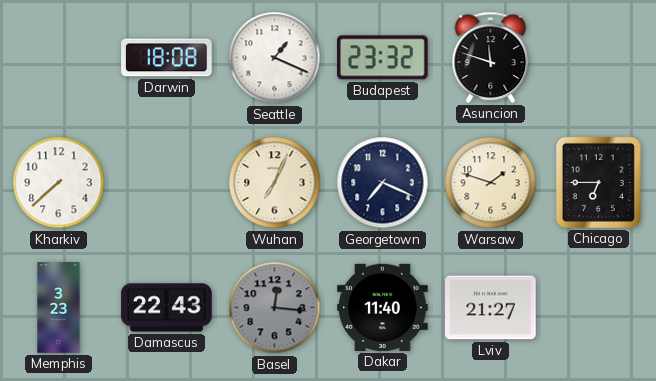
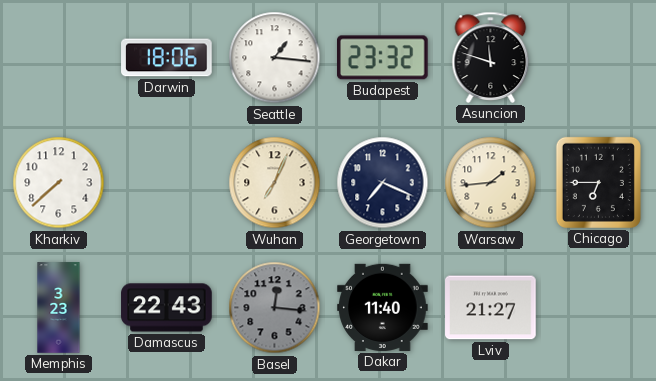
Darwin: 18:08 -> 18:06
Seattle: 1:19 -> 1:16
Warsaw: 1:48 -> 1:44
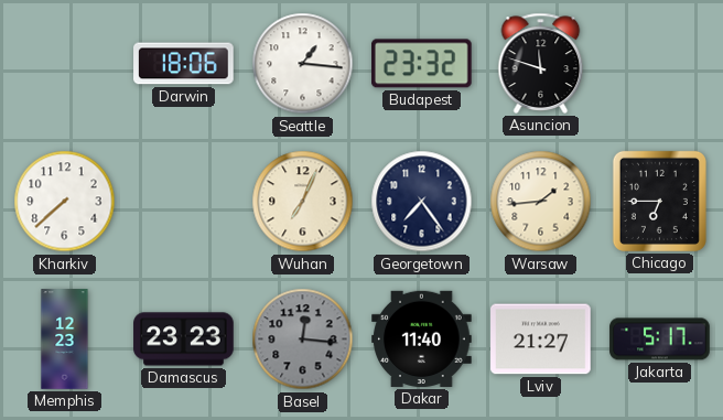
Georgetown: 7:19 -> 7:24
Memphis: 3:23 -> 12:23
Damascus: 22:43 -> 23:23
Jakarta: none -> 5:17
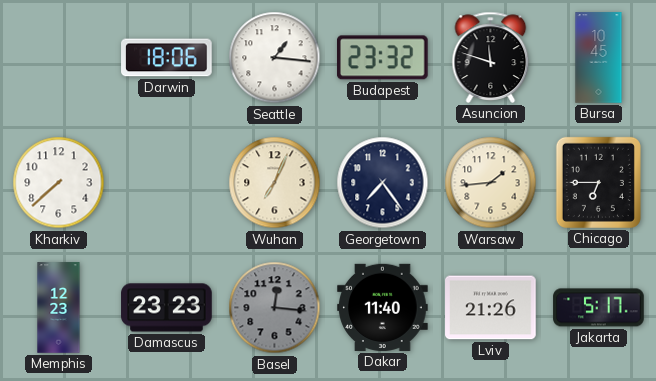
Bursa: none -> 10:45
Lviv: 21:27 -> 21:26
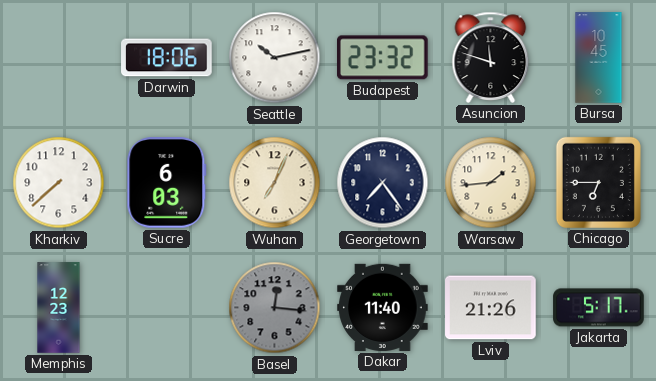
Seattle: 1:16 -> 10:13
Sucre: none -> 6:03
Damascus: 23:23 -> none
